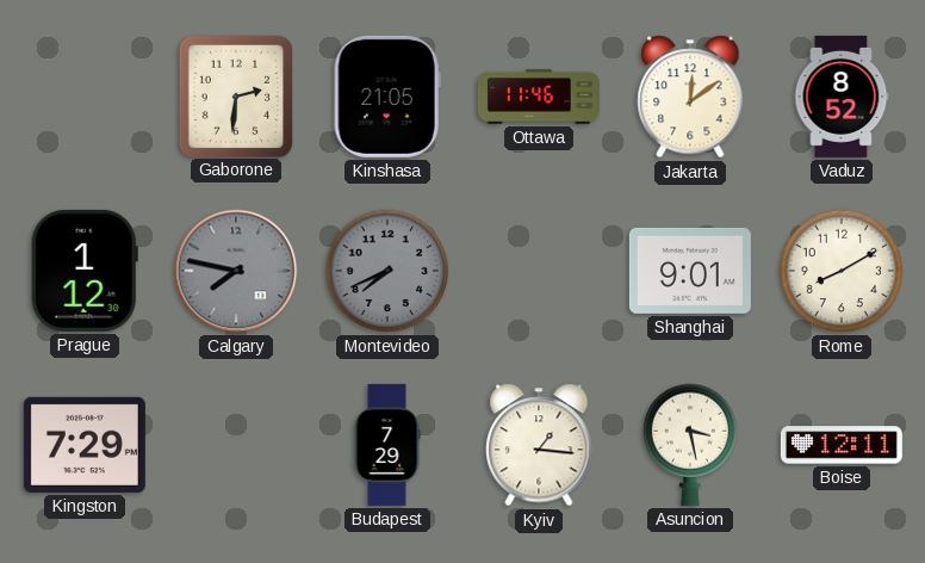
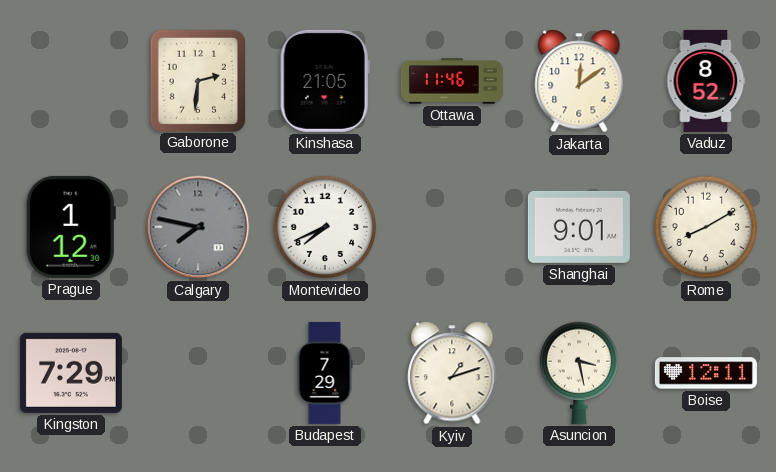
Montevideo dial: grey -> white
Kyiv: 1:16 -> 1:12
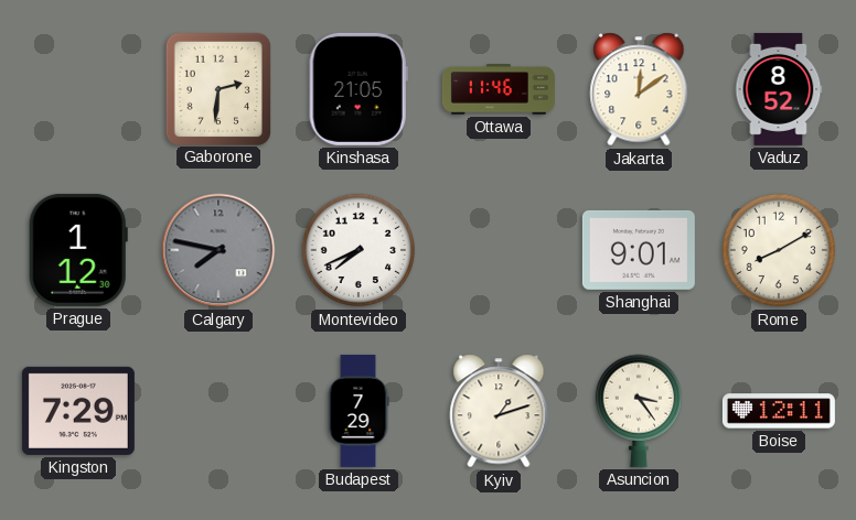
Asuncion: 3:28 -> 3:24
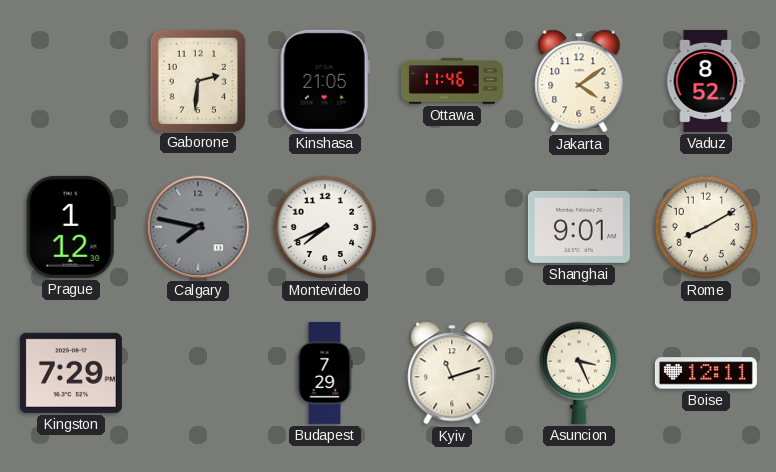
Jakarta: 12:09 -> 4:09
Kyiv: 1:12 -> 11:12
Asuncion: 3:24 -> 3:26
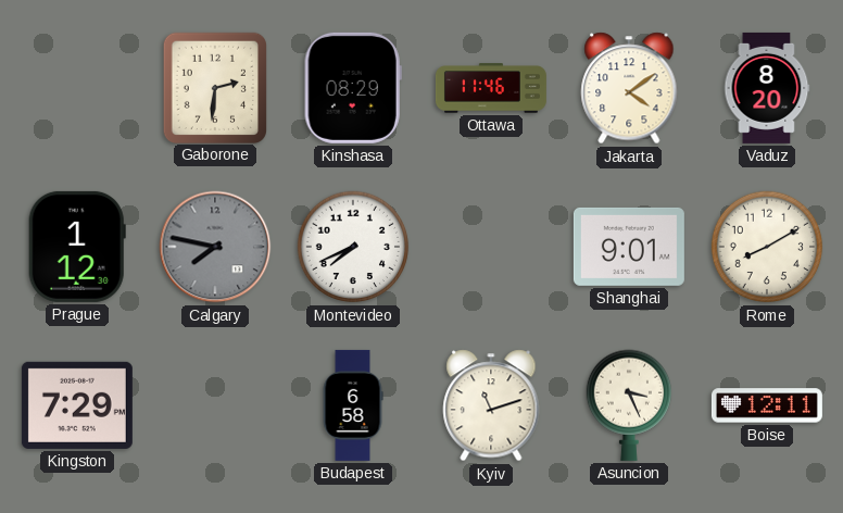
Kinshasa: 21:05 -> 08:29
Vaduz: 8:52 -> 8:20
Budapest: 7:29 -> 6:58
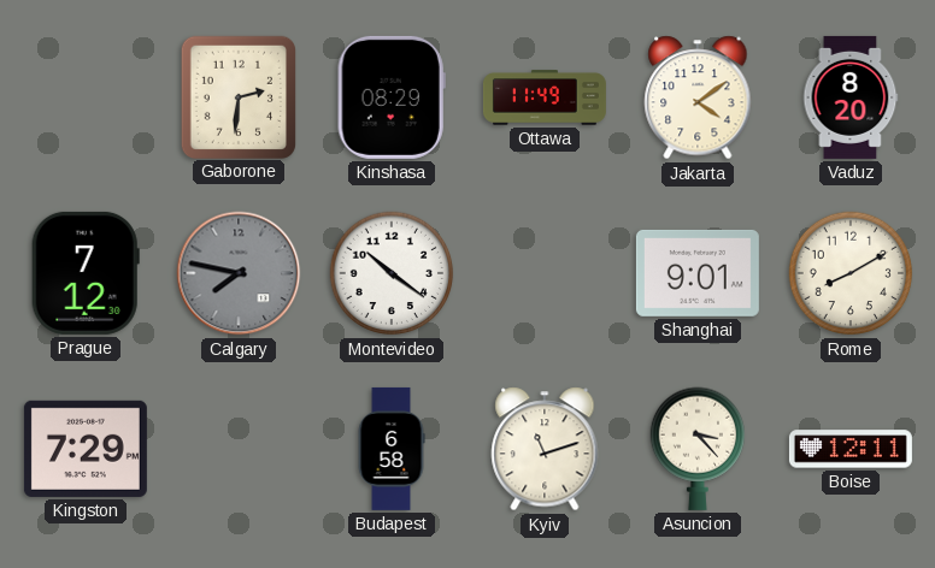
Ottawa: 11:46 -> 11:49
Prague: 1:12 -> 7:12
Montevideo: 7:41 -> 10:21
Asuncion: 3:26 -> 3:23
